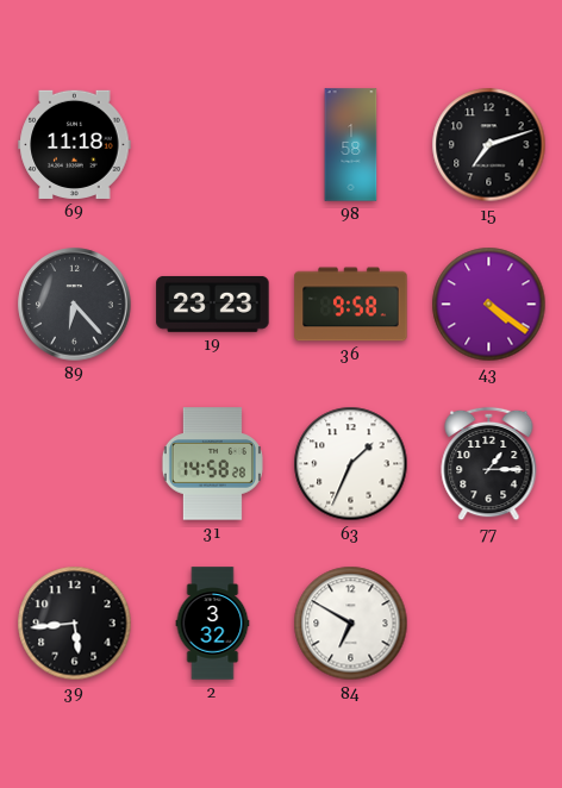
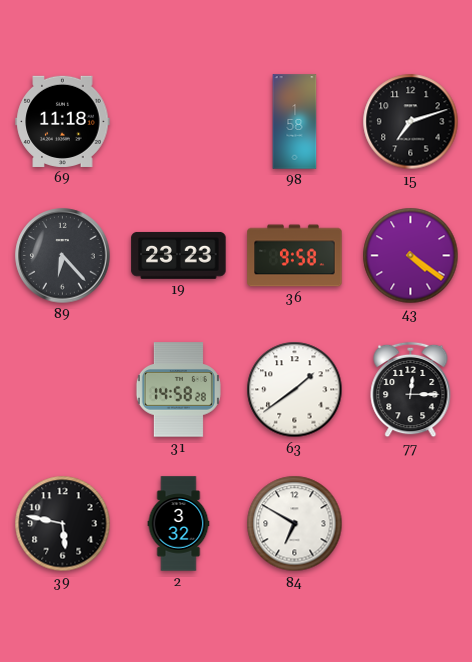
63: 1:34 -> 1:39
77: 1:15 -> 12:15
39: 5:44 -> 5:47
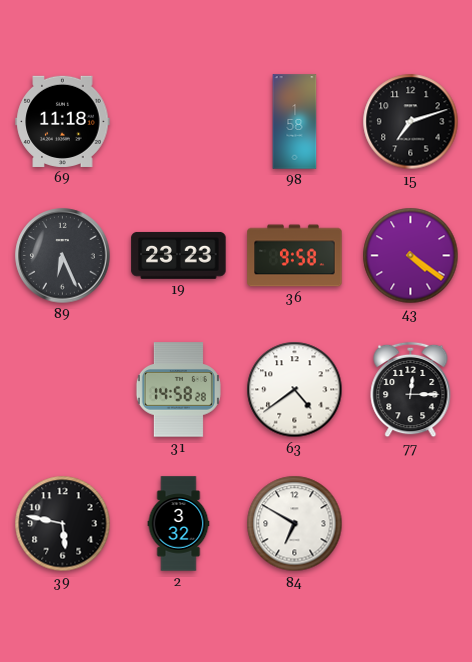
89: 6:23 -> 6:26
63: 1:39 -> 4:39
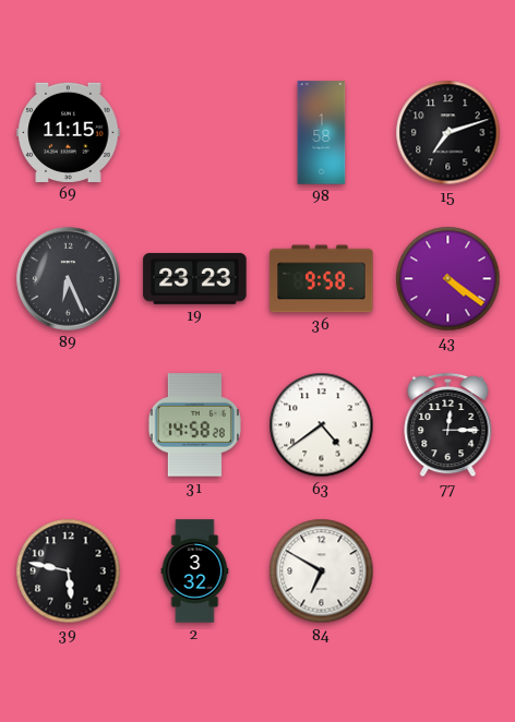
69: 11:18 -> 11:15
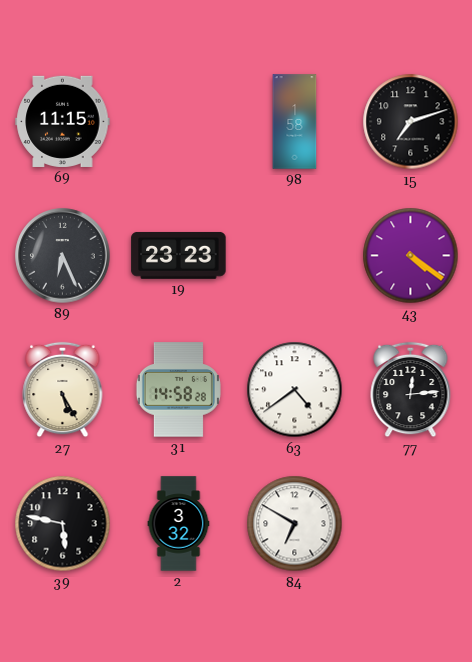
36: 9:58 -> none
27: none -> 5:25
77: 12:15 -> 12:14
